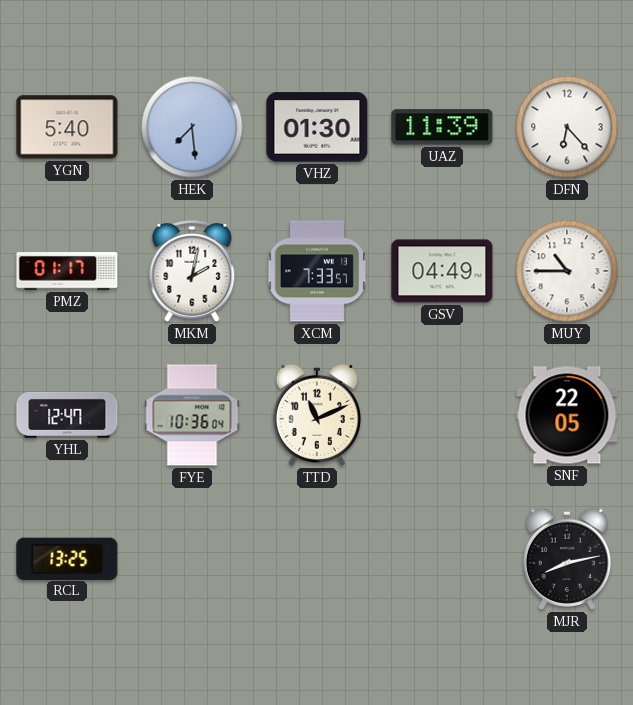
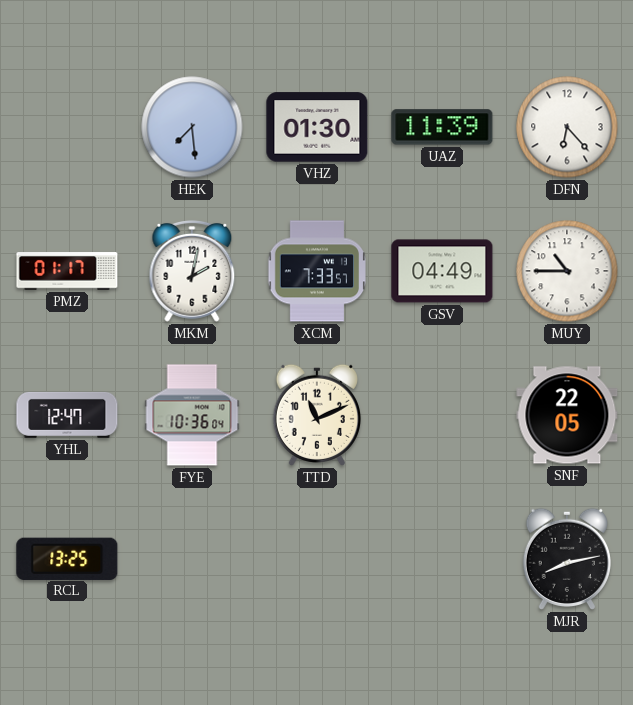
YGN: 5:40 -> none
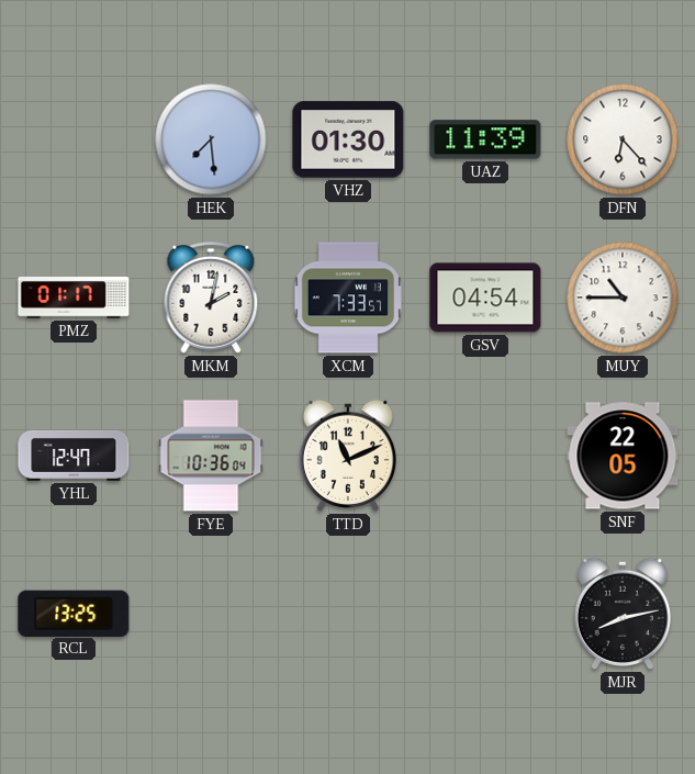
GSV: 04:49 -> 04:54
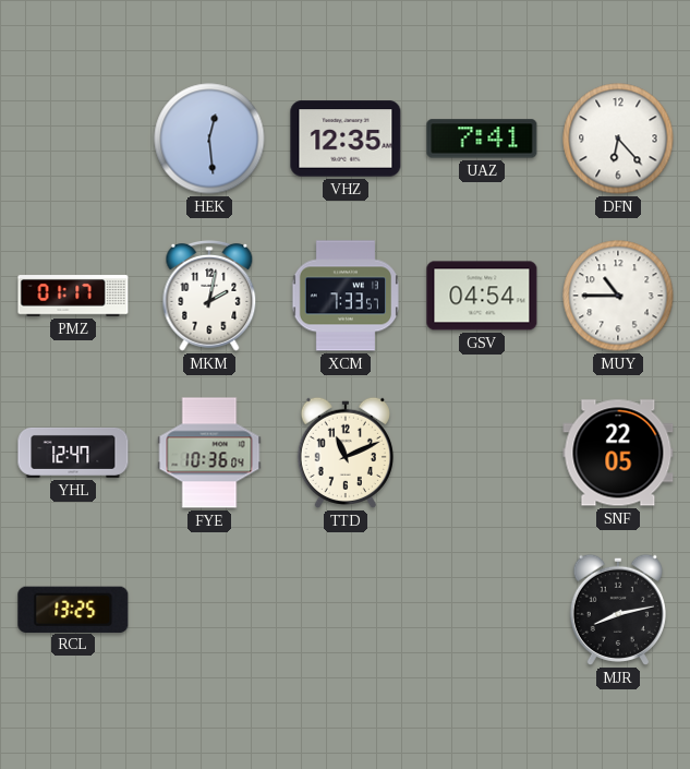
HEK: 7:29 -> 12:29
VHZ: 01:30 -> 12:35
UAZ: 11:39 -> 7:41
